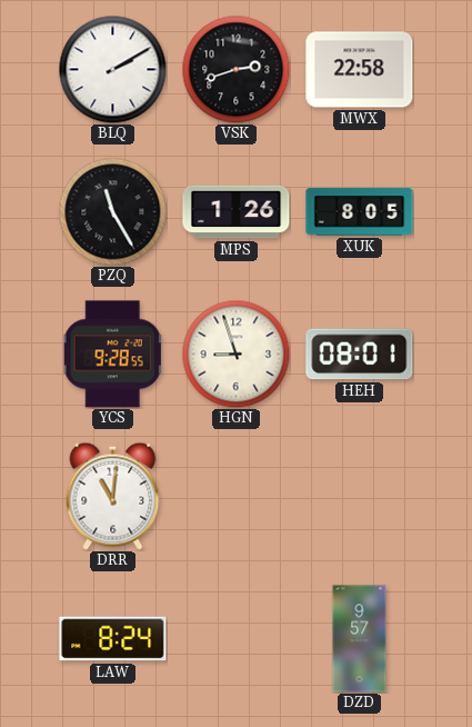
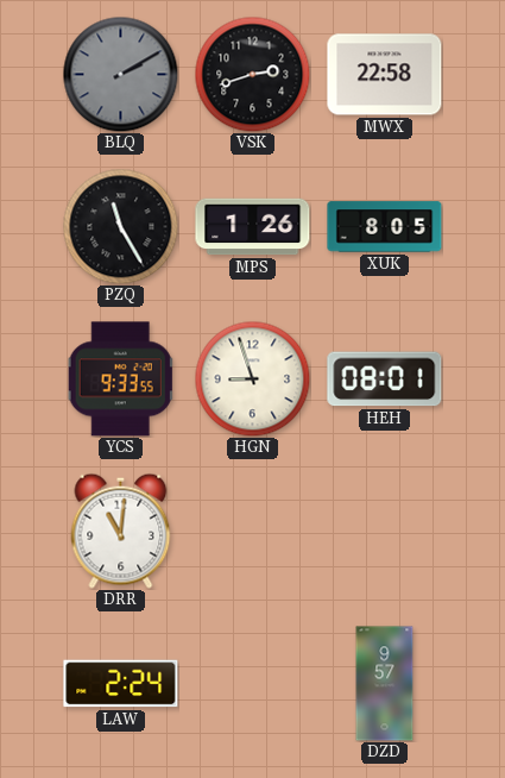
BLQ dial: white -> grey
YCS: 9:28 -> 9:33
LAW: 8:24 -> 2:24
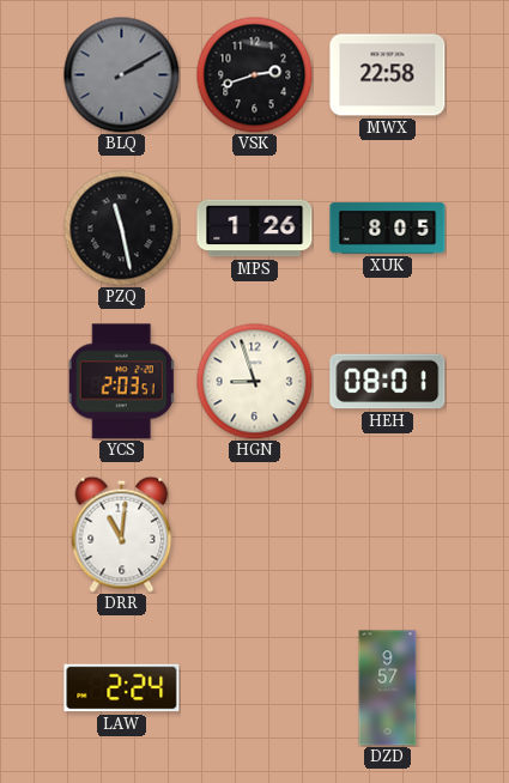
PZQ: 11:25 -> 11:28
YCS: 9:33 -> 2:03
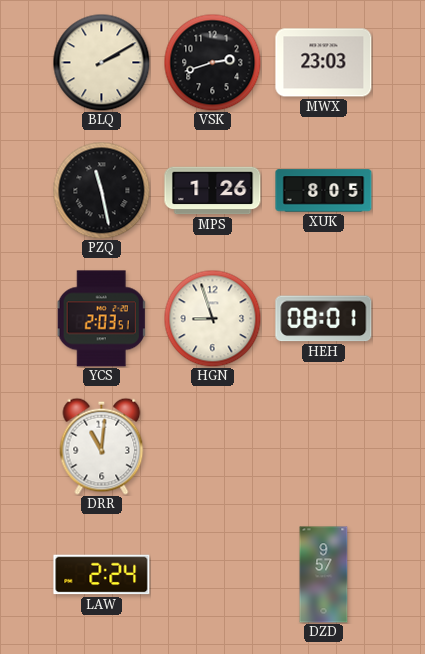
BLQ dial: grey -> cream
MWX: 22:58 -> 23:03
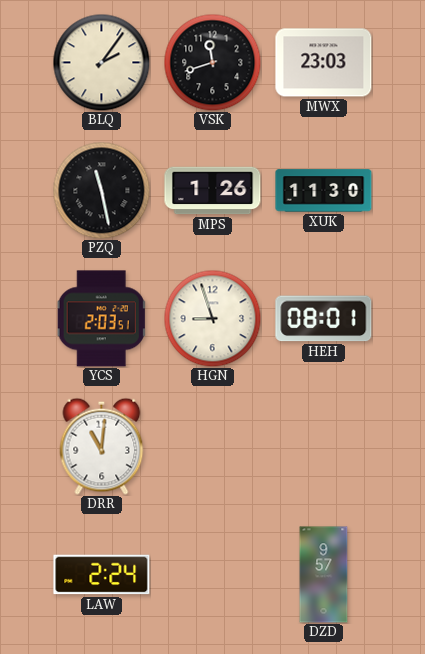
BLQ: 2:10 -> 2:06
VSK: 2:42 -> 11:42
XUK: 8:05 -> 11:30
